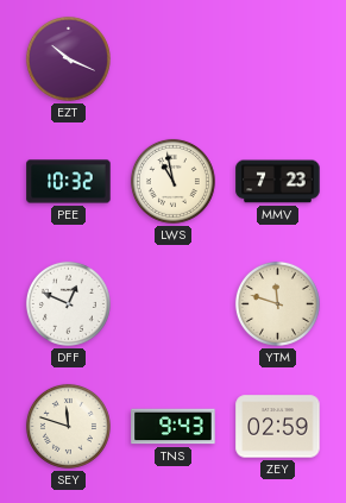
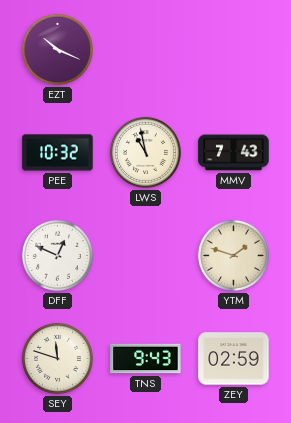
MMV: 7:23 -> 7:43
YTM: 11:48 -> 1:48
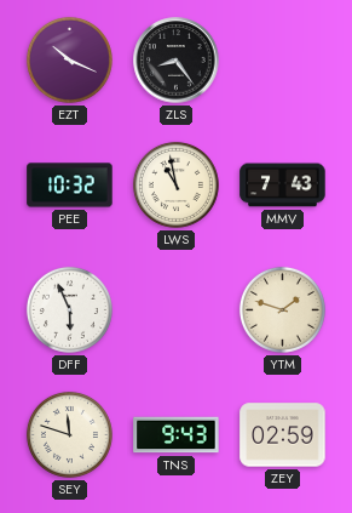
ZLS: none -> 8:24
DFF: 12:49 -> 5:56
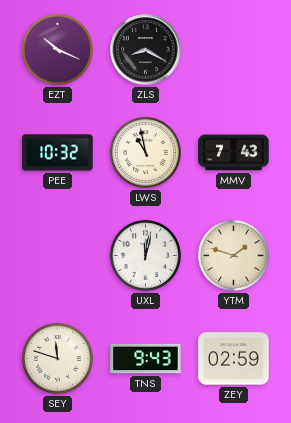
ZLS: 8:24 -> 8:20
DFF: 5:56 -> none
UXL: none -> 12:02
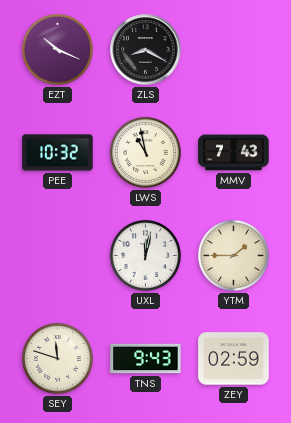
YTM: 1:48 -> 1:45
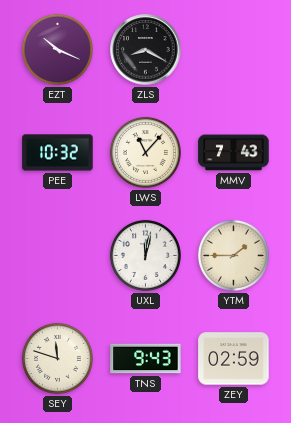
LWS: 10:58 -> 11:07
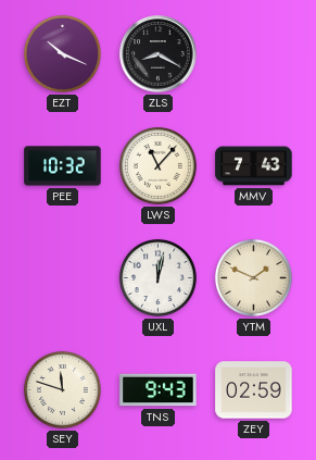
YTM: 1:45 -> 1:49
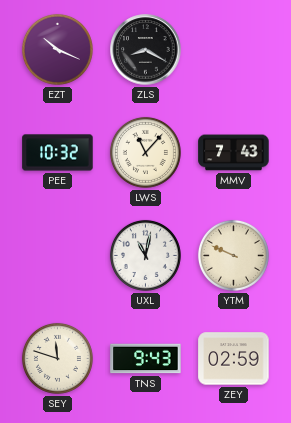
UXL: 12:02 -> 11:02
YTM: 1:49 -> 9:49
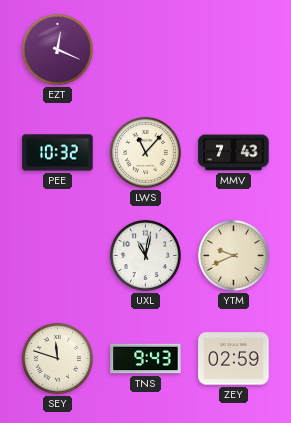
EZT: 10:19 -> 12:19
ZLS: 8:20 -> none
YTM: 9:49 -> 9:41
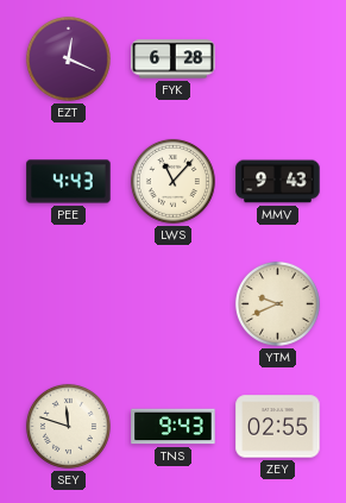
FYK: none -> 6:28
PEE: 10:32 -> 4:43
MMV: 7:43 -> 9:43
UXL: 11:02 -> none
ZEY: 02:59 -> 02:55
